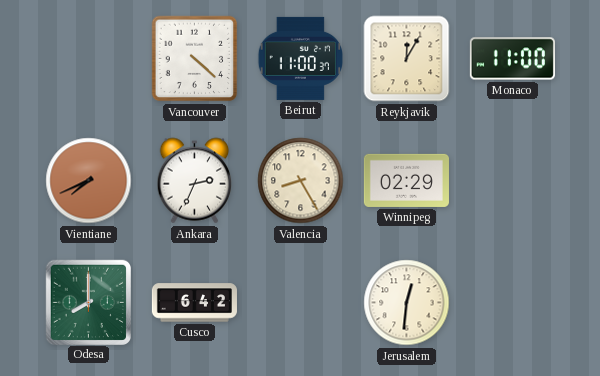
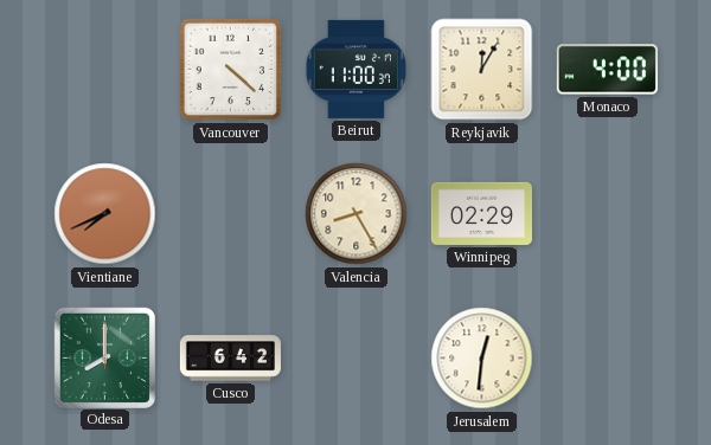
Monaco: 11:00 -> 4:00
Ankara: 2:34 -> none
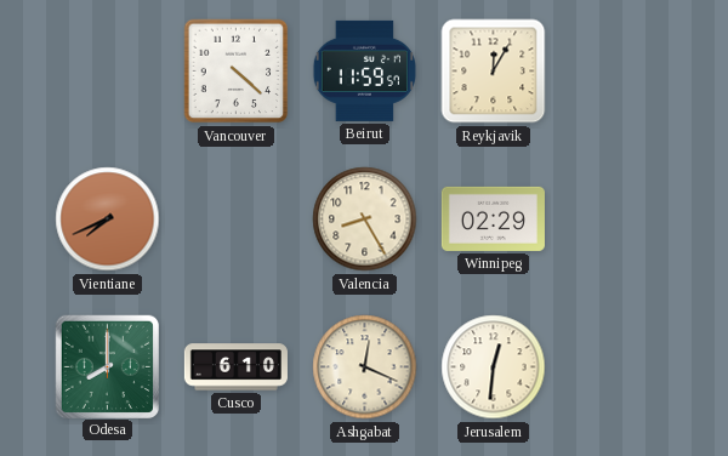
Beirut: 11:00 -> 11:59
Monaco: 4:00 -> none
Cusco: 6:42 -> 6:10
Ashgabat: none -> 12:19
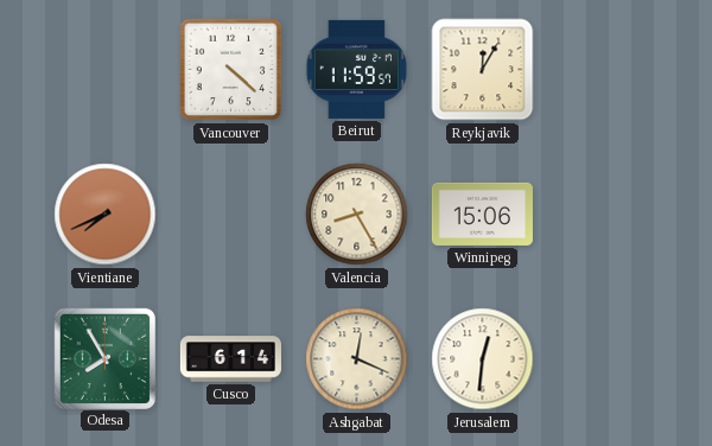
Winnipeg: 02:29 -> 15:06
Odesa: 8:00 -> 7:55
Cusco: 6:10 -> 6:14
